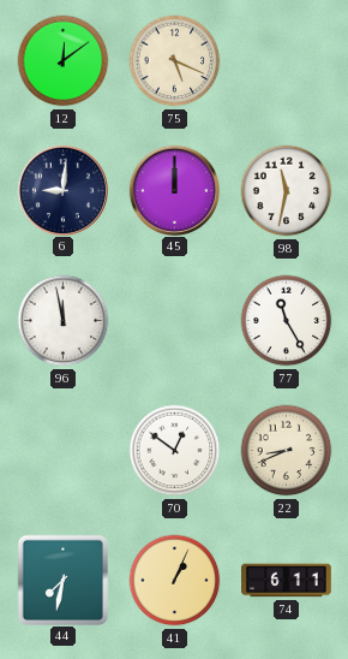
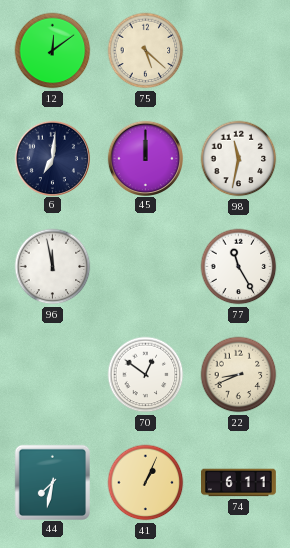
75: 5:19 -> 5:22
6: 9:01 -> 7:01
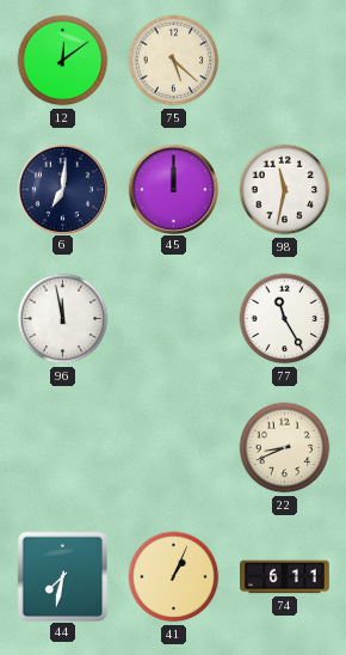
70: 12:51 -> none
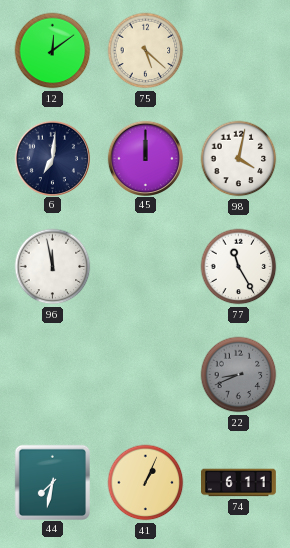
98: 11:32 -> 4:02
22 dial: cream -> grey
